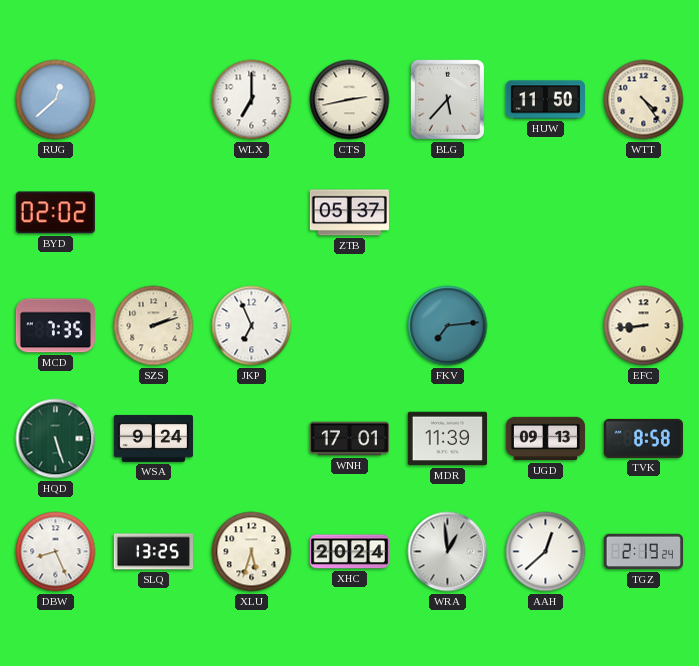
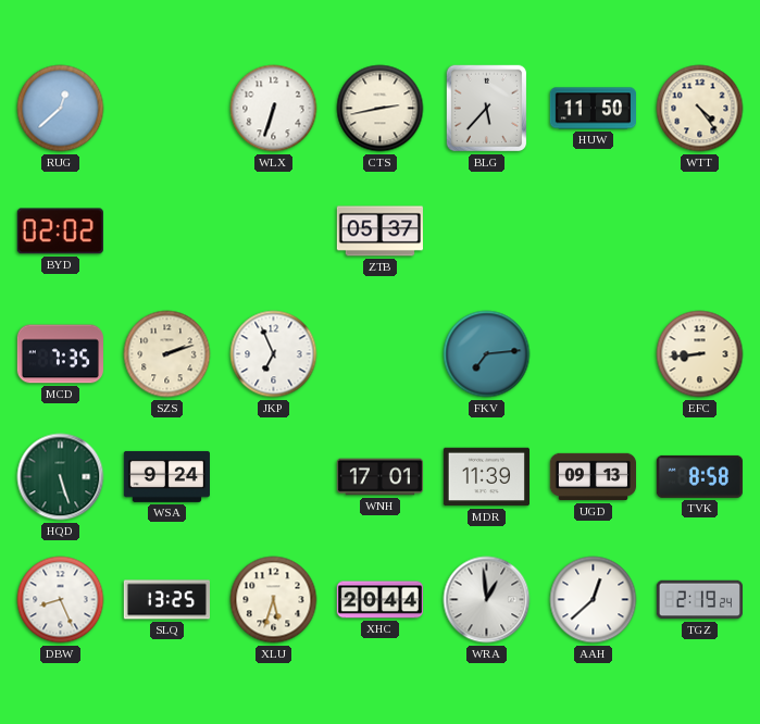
WLX: 7:00 -> 6:33
XHC: 20:24 -> 20:44
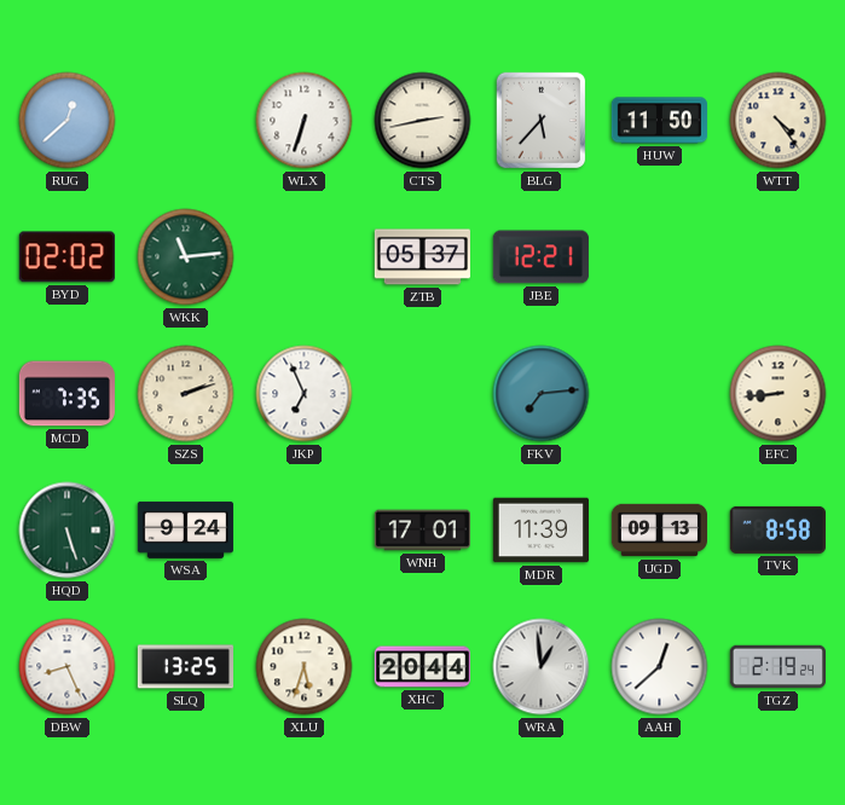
WKK: none -> 11:14
JBE: none -> 12:21
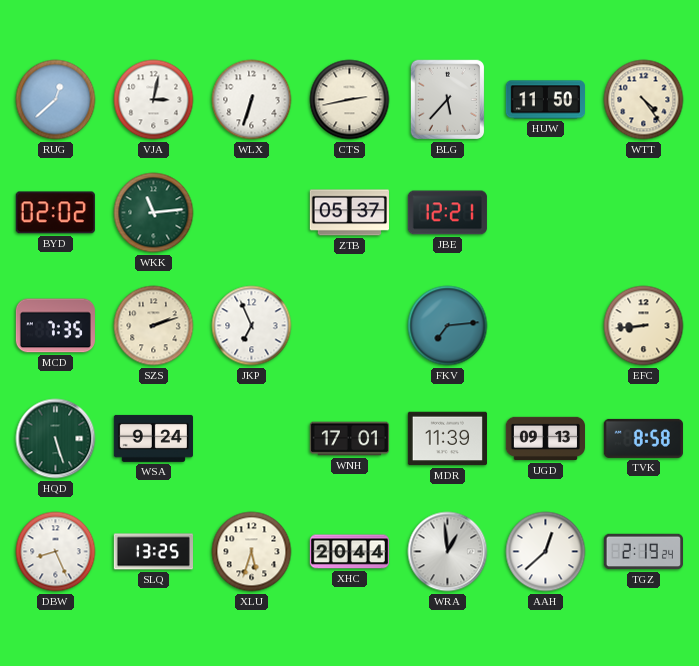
VJA: none -> 3:02
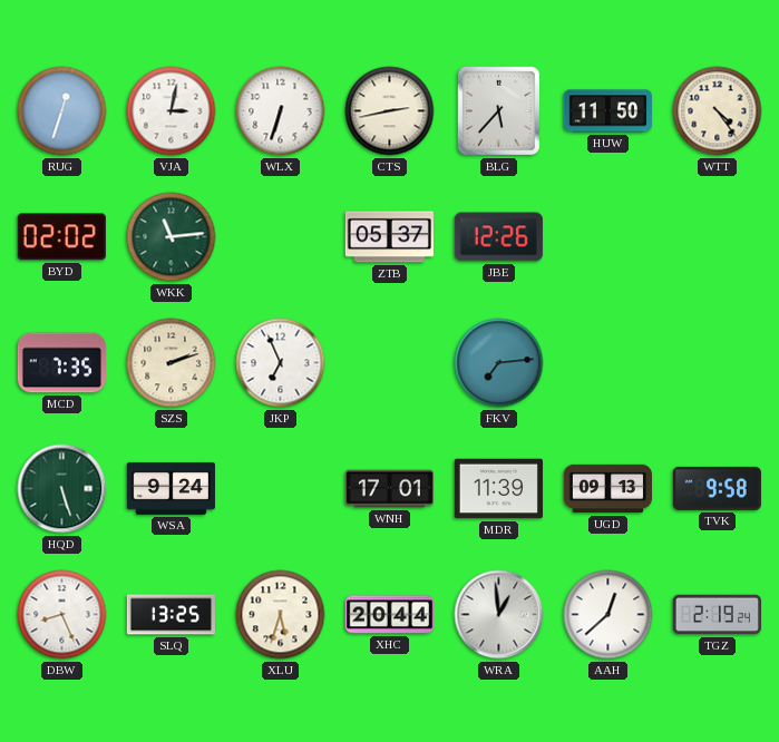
RUG: 12:38 -> 12:33
JBE: 12:21 -> 12:26
EFC: 8:44 -> none
TVK: 8:58 -> 9:58
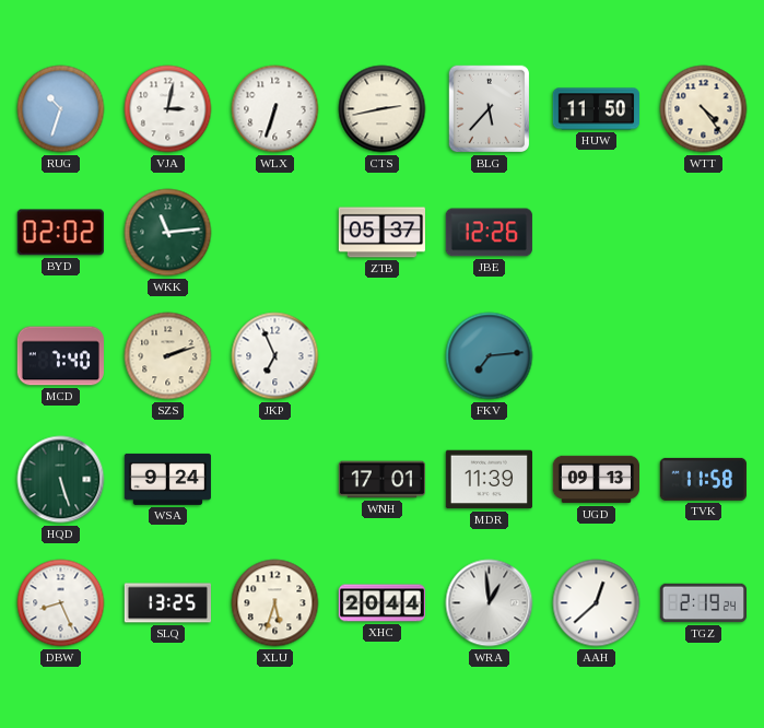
RUG: 12:33 -> 10:33
MCD: 7:35 -> 7:40
TVK: 9:58 -> 11:58
